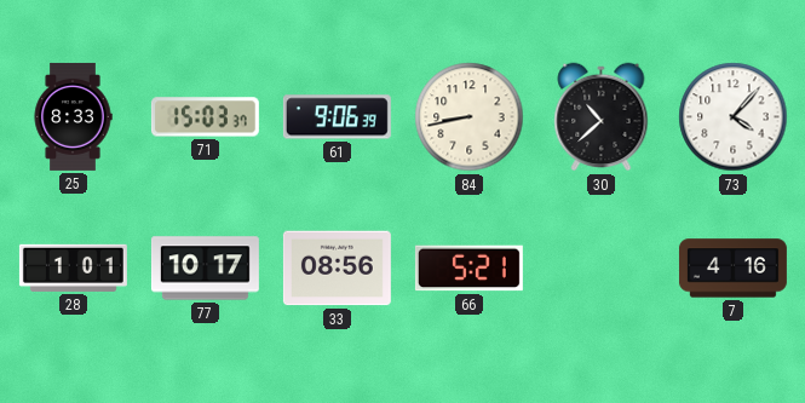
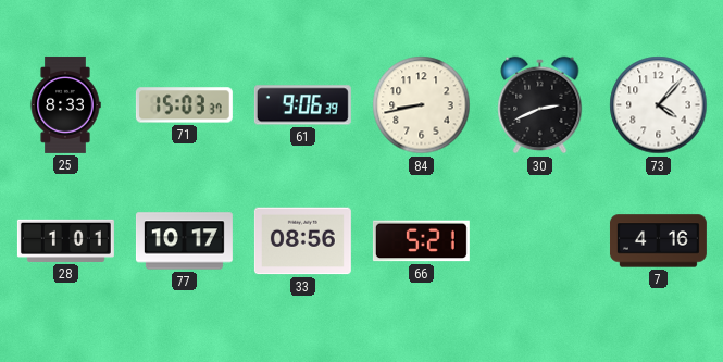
30: 10:38 -> 2:41
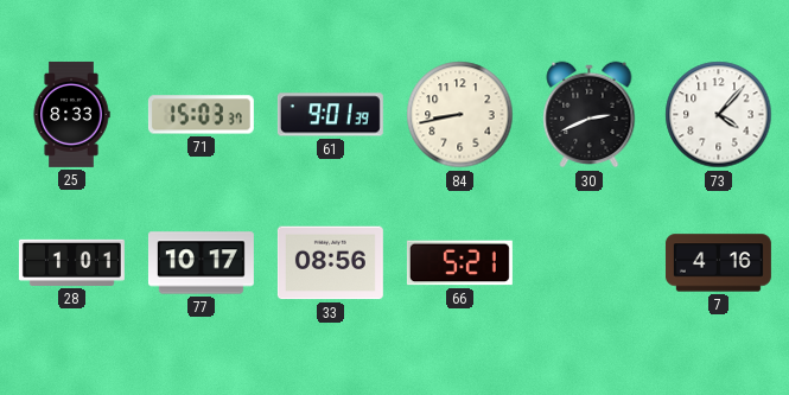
61: 9:06 -> 9:01
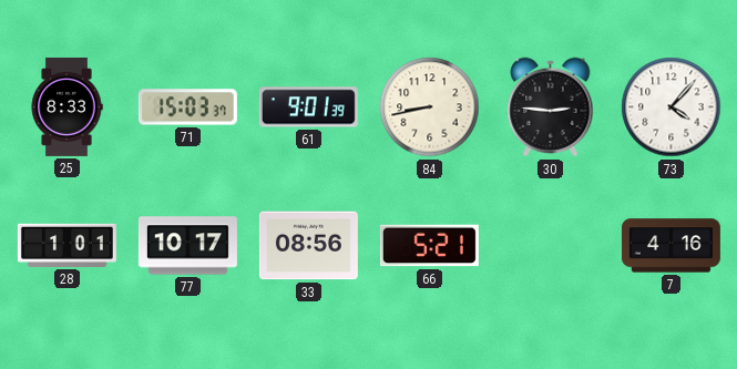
30: 2:41 -> 2:46
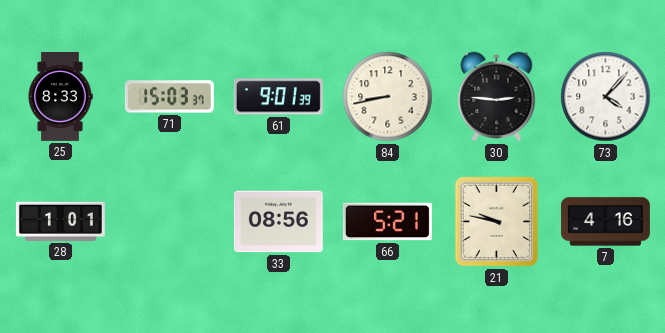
77: 10:17 -> none
21: none -> 9:47
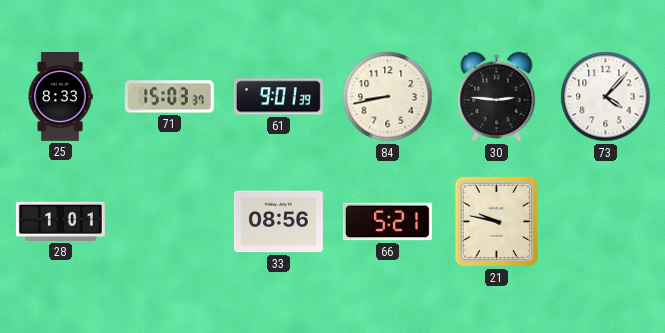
7: 4:16 -> none
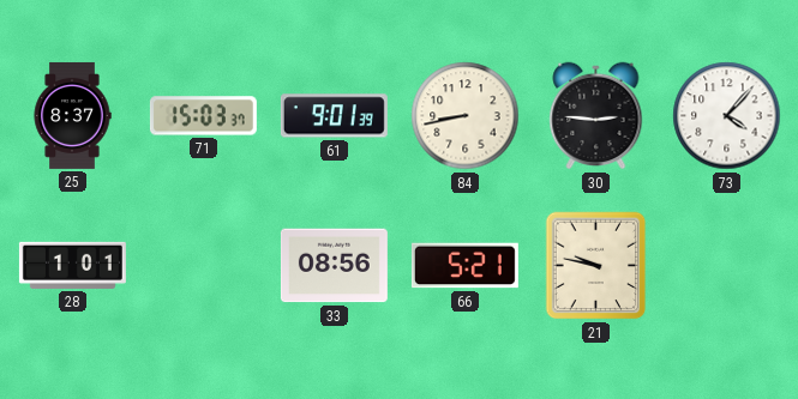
25: 8:33 -> 8:37
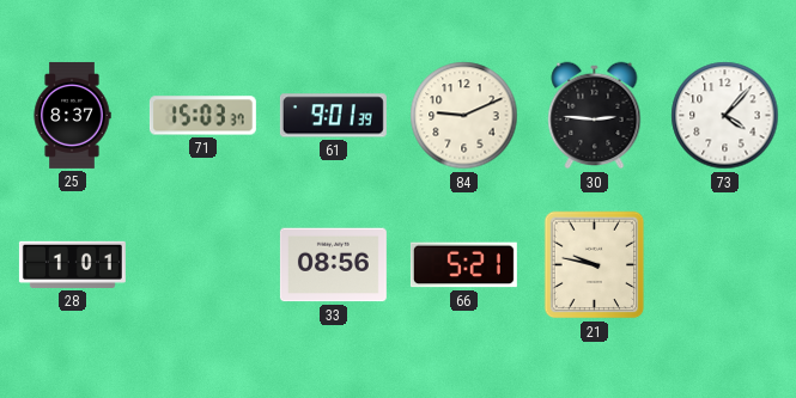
84: 8:43 -> 9:11
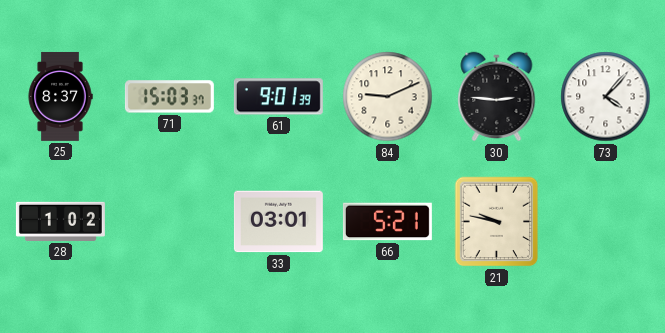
28: 1:01 -> 1:02
33: 08:56 -> 03:01
